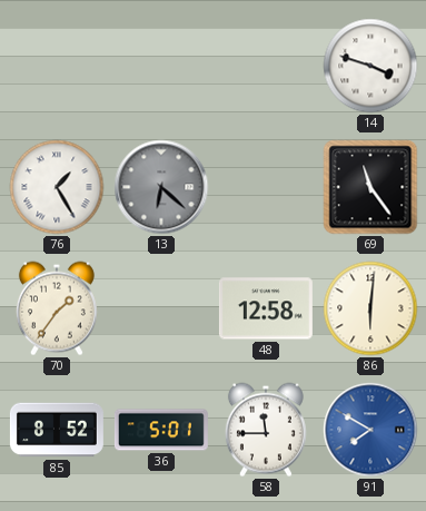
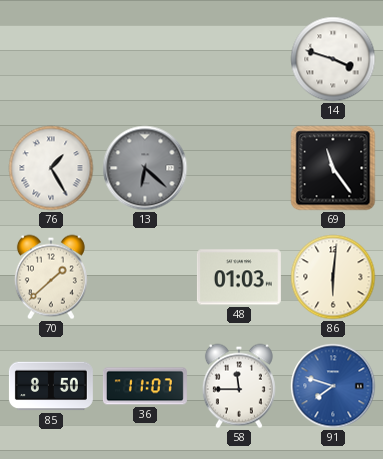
70: 1:36 -> 1:38
48: 12:58 -> 01:03
85: 8:52 -> 8:50
36: 5:01 -> 11:07
91: 7:50 -> 7:48
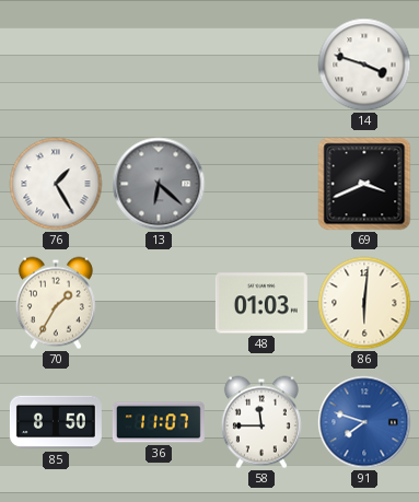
69: 11:24 -> 3:41
70: 1:38 -> 1:35
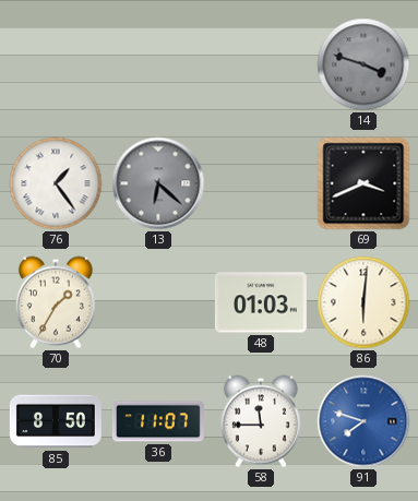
14 dial: white -> grey
76: 1:25 -> 1:24
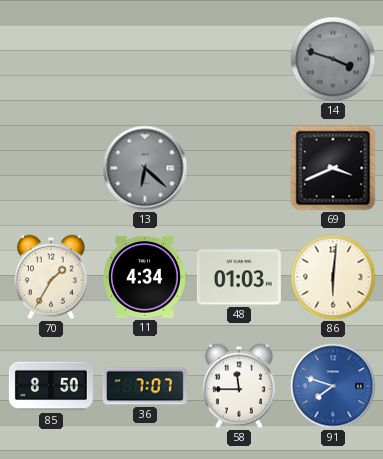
76: 1:24 -> none
11: none -> 4:34
36: 11:07 -> 7:07
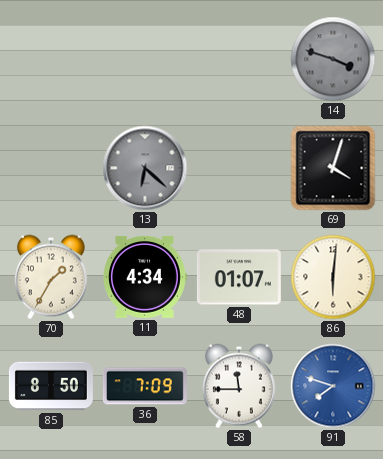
69: 3:41 -> 4:03
48: 01:03 -> 01:07
36: 7:07 -> 7:09
